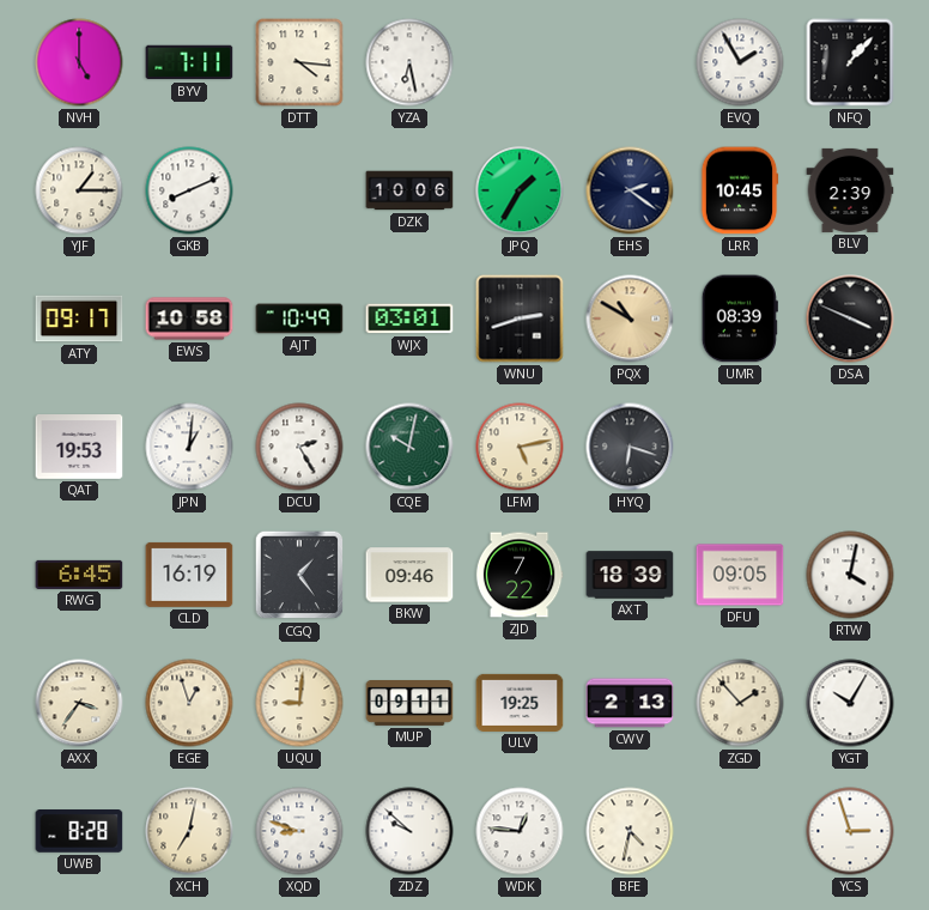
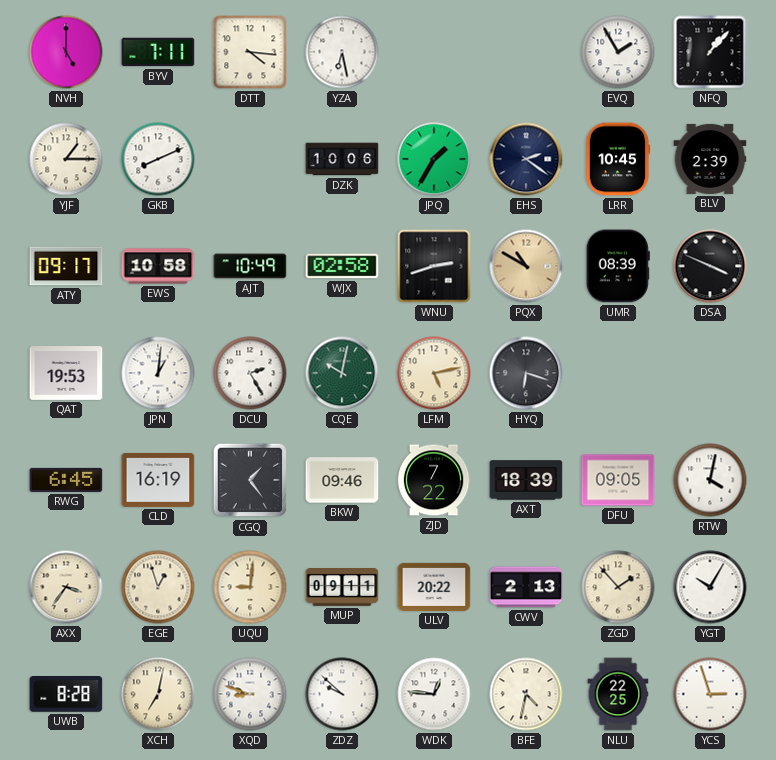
WJX: 03:01 -> 02:58
ULV: 19:25 -> 20:22
NLU: none -> 22:25
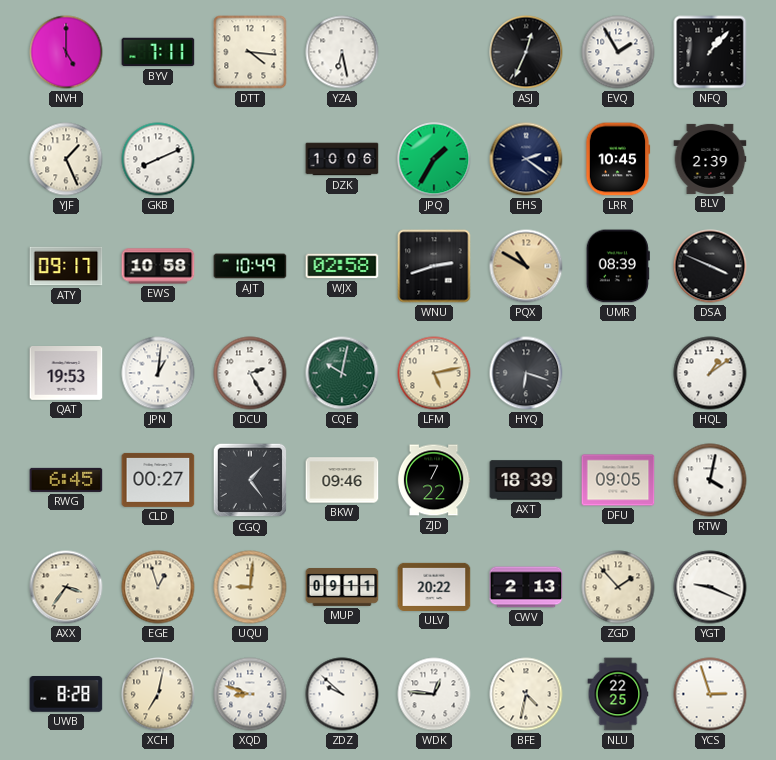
ASJ: none -> 12:34
YJF: 1:15 -> 1:26
HQL: none -> 1:09
CLD: 16:19 -> 00:27
YGT: 10:05 -> 9:19
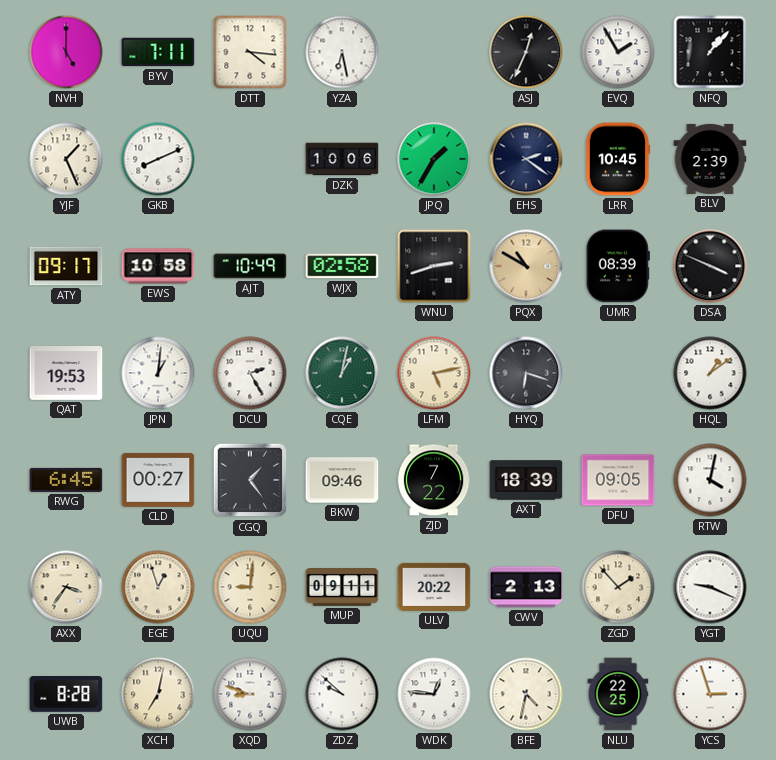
CQE: 10:02 -> 1:02
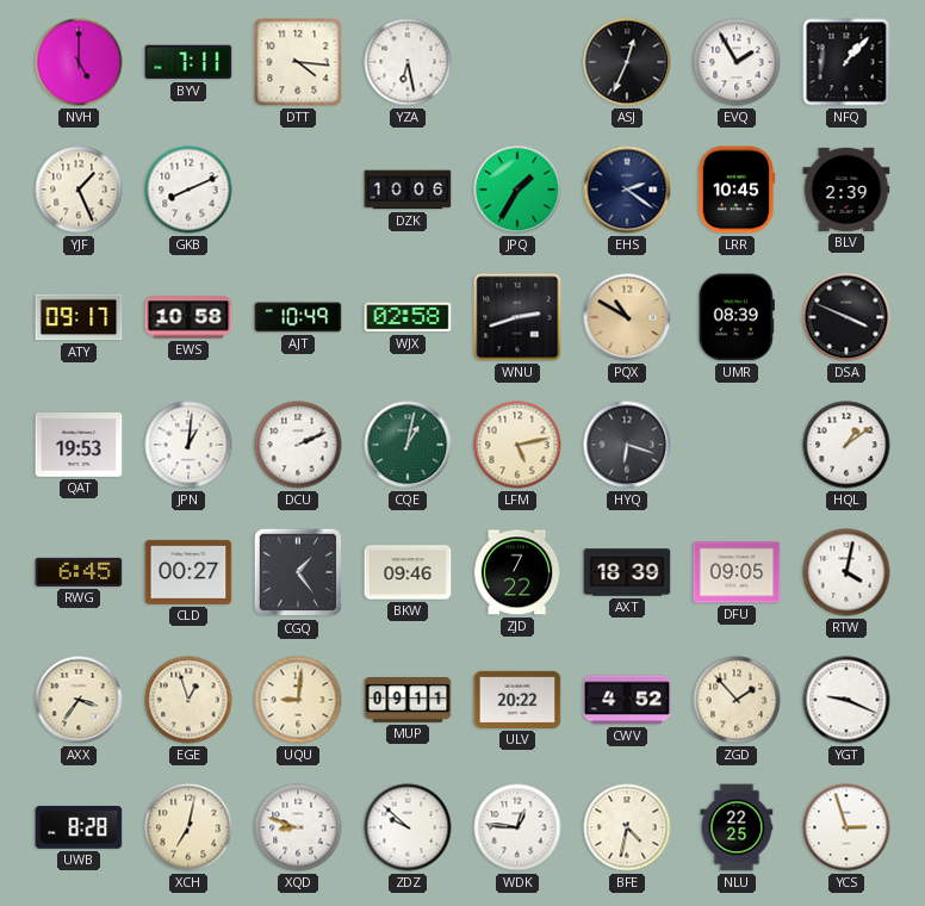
DCU: 2:25 -> 2:11
CWV: 2:13 -> 4:52
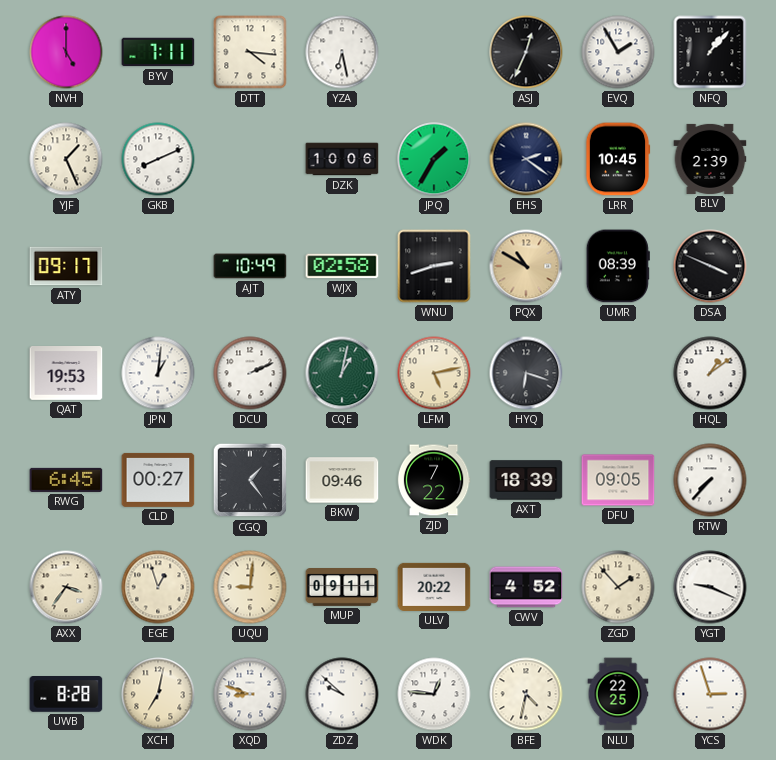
EWS: 10:58 -> none
RTW: 4:02 -> 7:37
